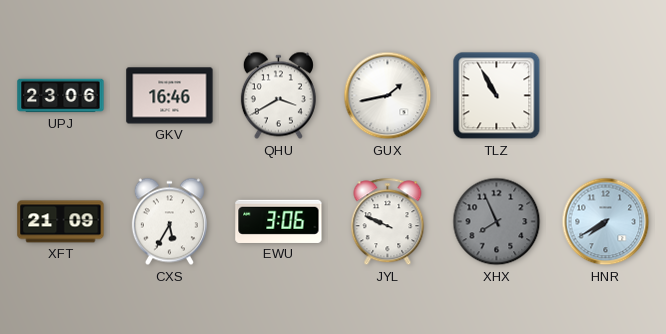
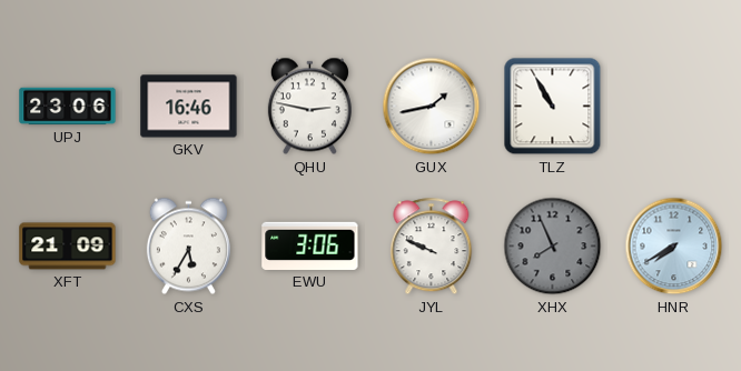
QHU: 3:40 -> 2:47
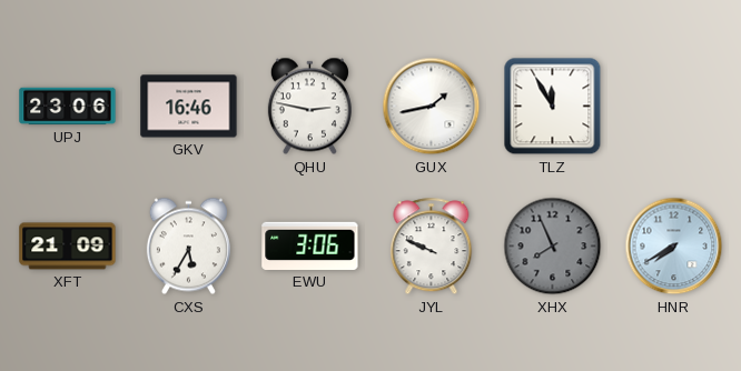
TLZ: 10:55 -> 11:55
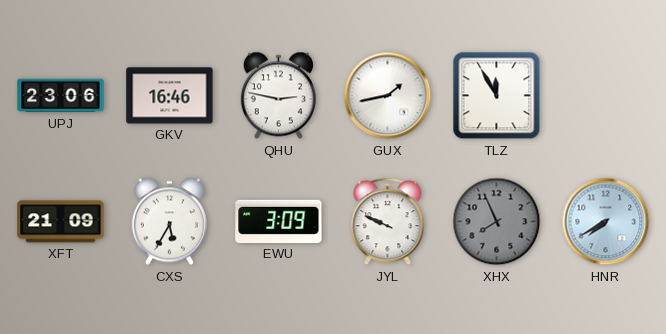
EWU: 3:06 -> 3:09
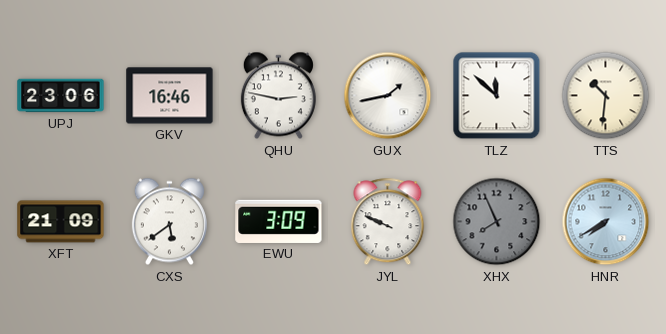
TLZ: 11:55 -> 11:52
TTS: none -> 10:31
CXS: 5:35 -> 5:39
